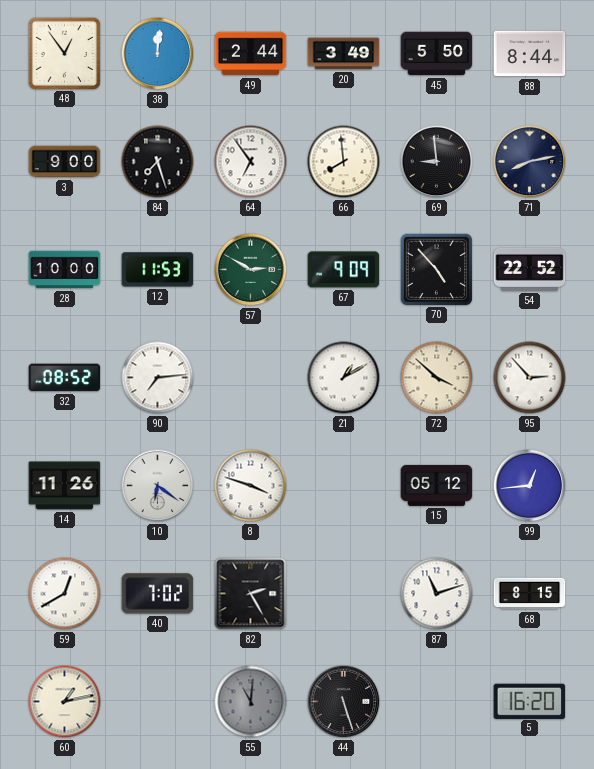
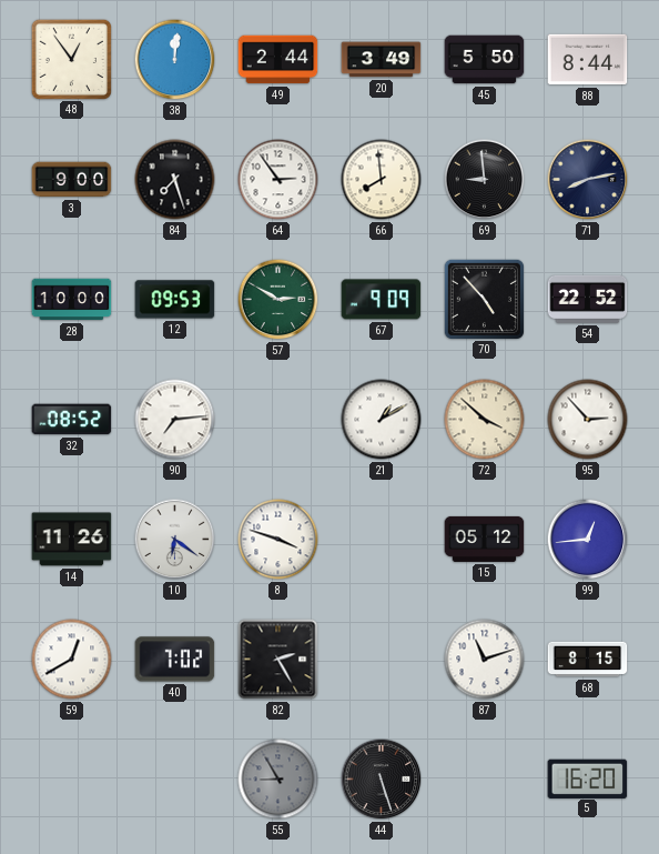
64: 6:54 -> 2:54
12: 11:53 -> 09:53
60: 1:13 -> none
55: 11:01 -> 8:55
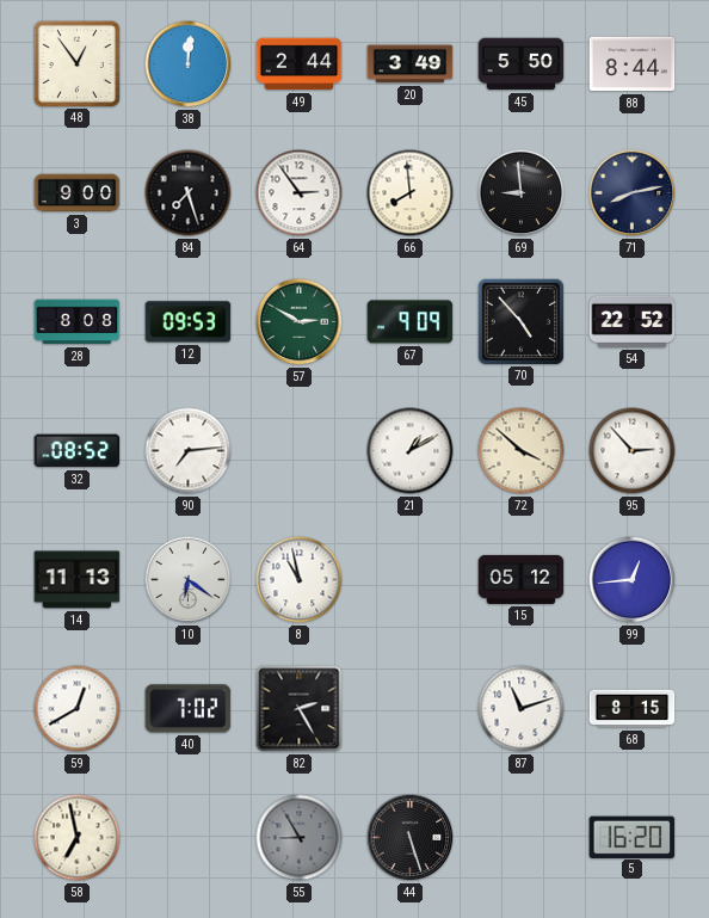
28: 10:00 -> 8:08
14: 11:26 -> 11:13
8: 3:48 -> 10:58
58: none -> 6:58
